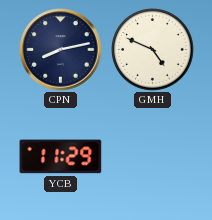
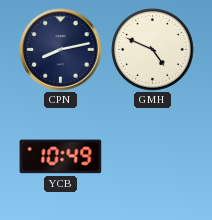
YCB: 11:29 -> 10:49
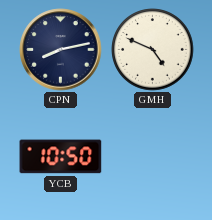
YCB: 10:49 -> 10:50
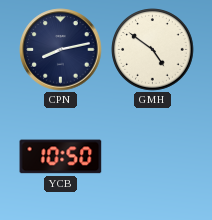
GMH: 4:49 -> 4:51
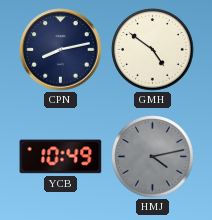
YCB: 10:50 -> 10:49
HMJ: none -> 4:13
